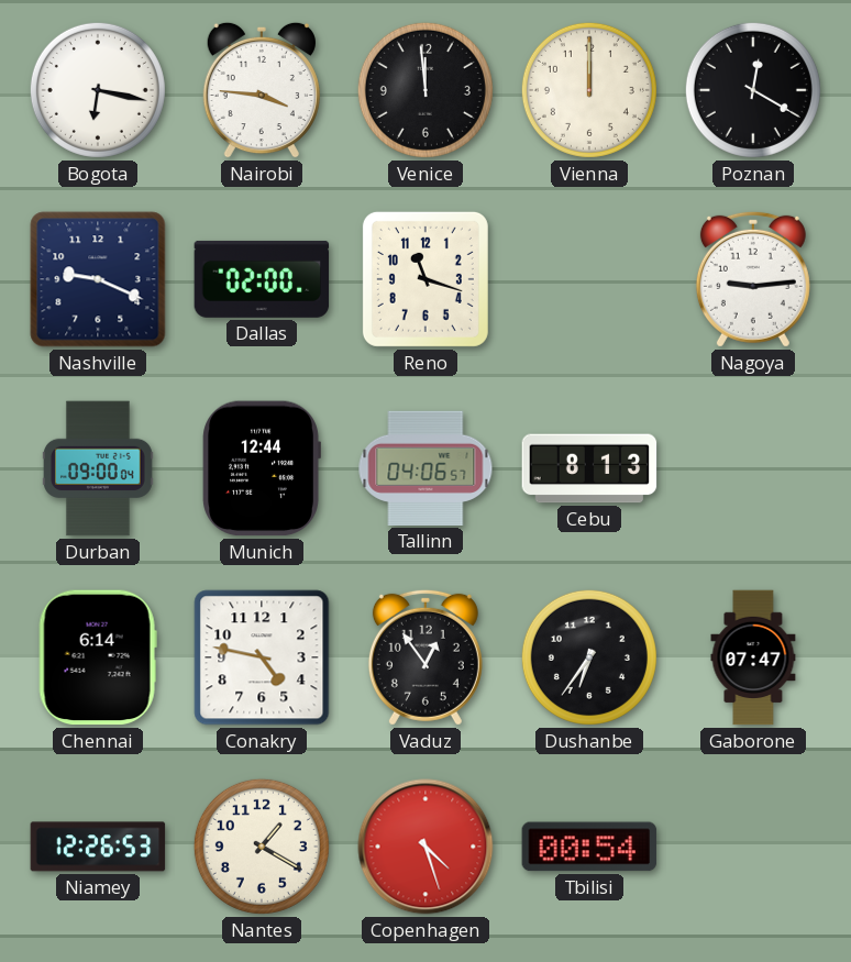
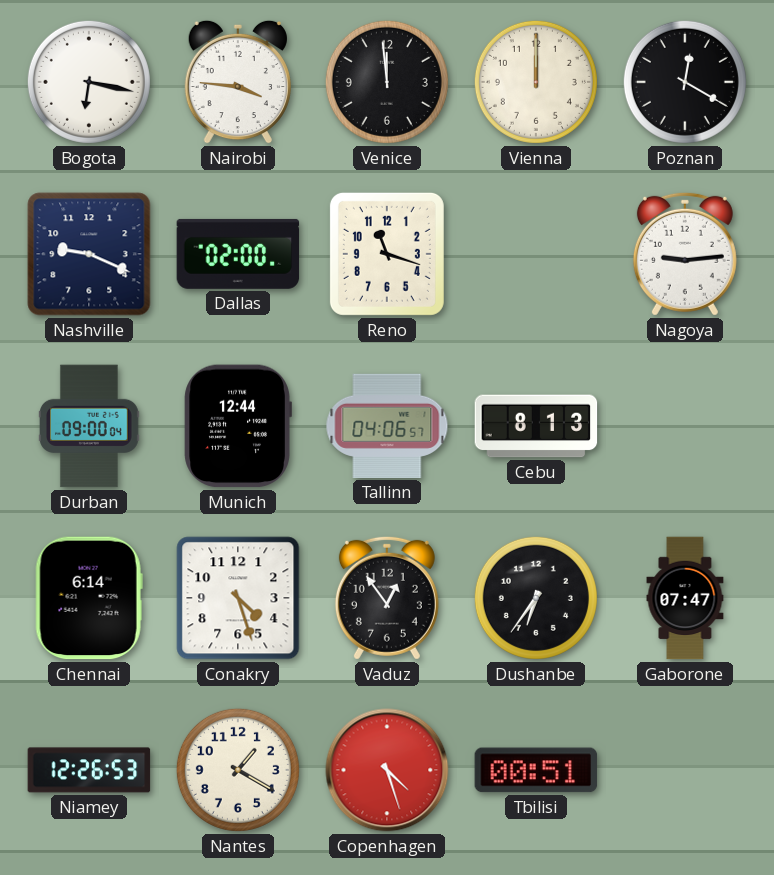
Conakry: 4:47 -> 4:27
Tbilisi: 00:54 -> 00:51
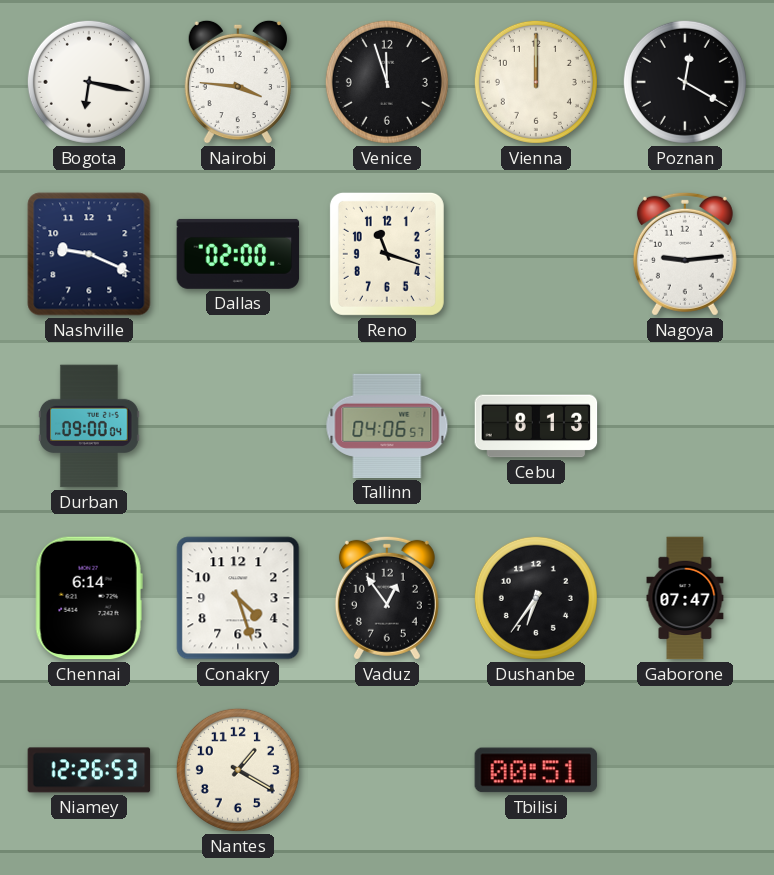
Venice: 11:59 -> 11:57
Munich: 12:44 -> none
Copenhagen: 4:27 -> none
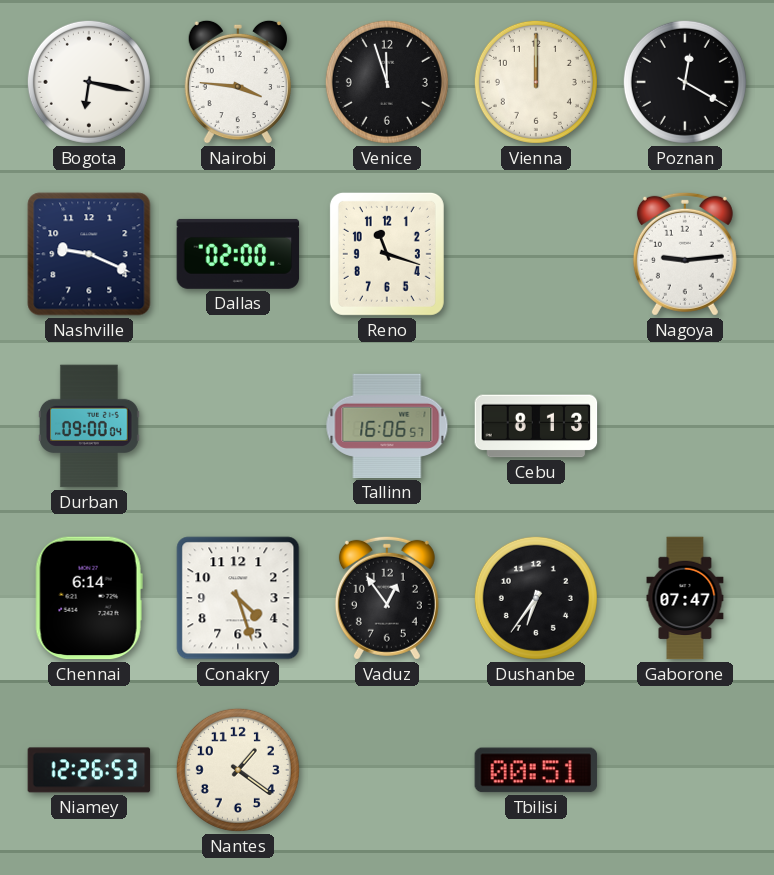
Tallinn: 04:06 -> 16:06
Nantes: 1:20 -> 1:21
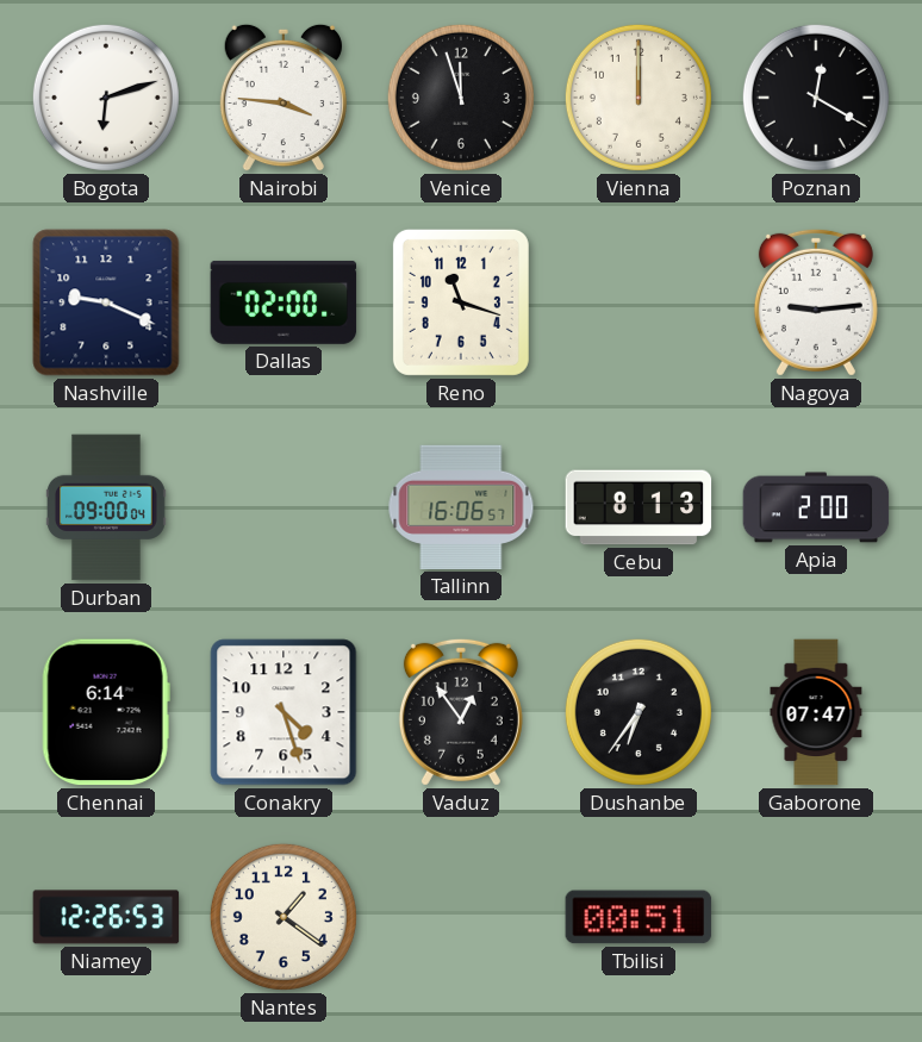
Bogota: 6:17 -> 6:12
Apia: none -> 2:00
